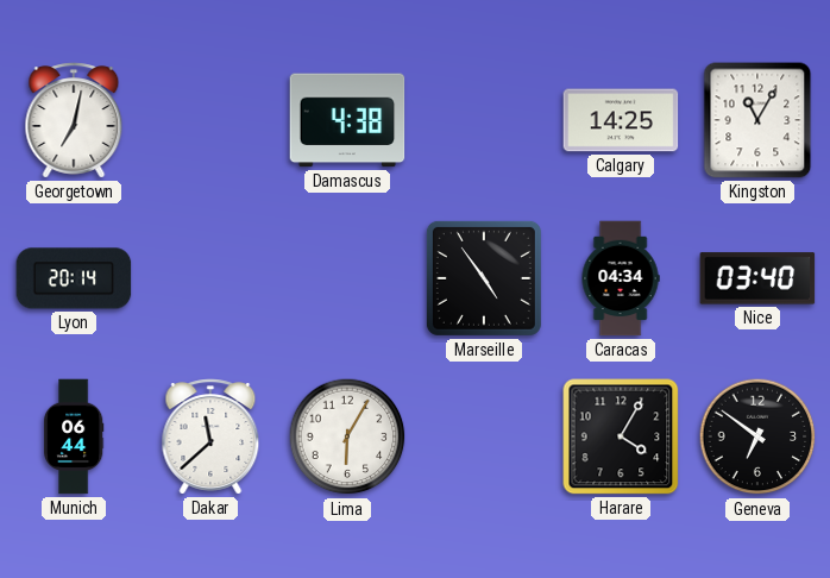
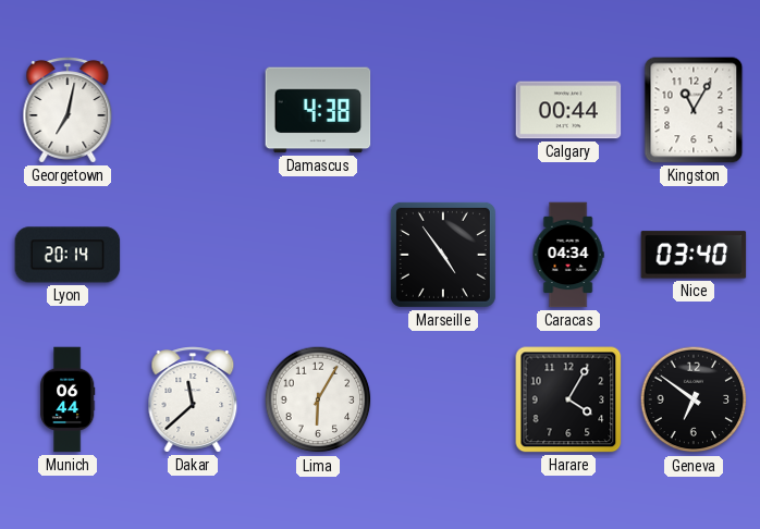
Calgary: 14:25 -> 00:44
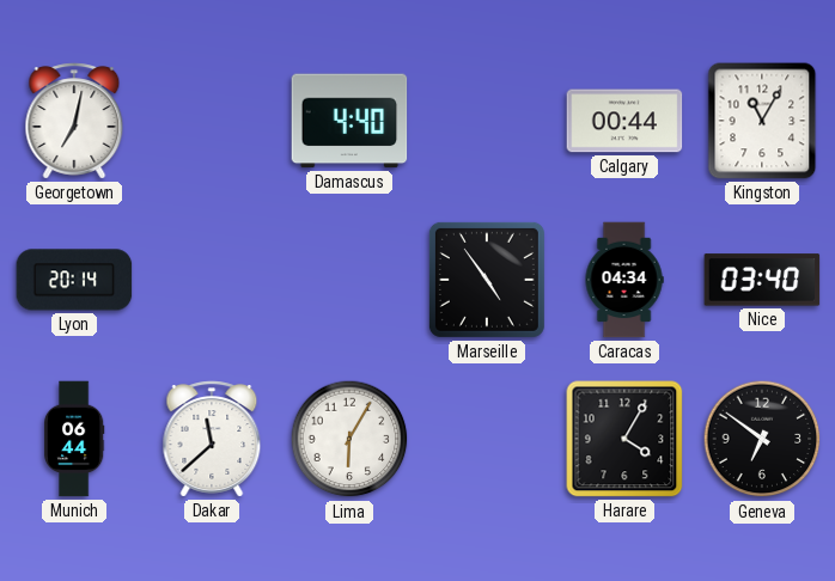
Damascus: 4:38 -> 4:40
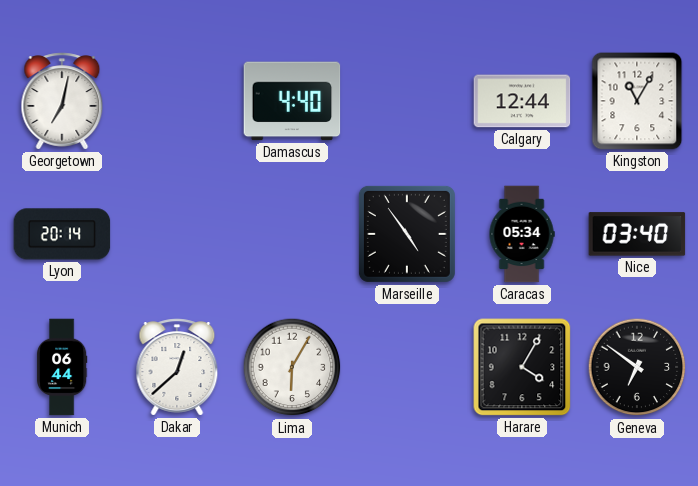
Calgary: 00:44 -> 12:44
Caracas: 04:34 -> 05:34
Dakar: 11:38 -> 12:38
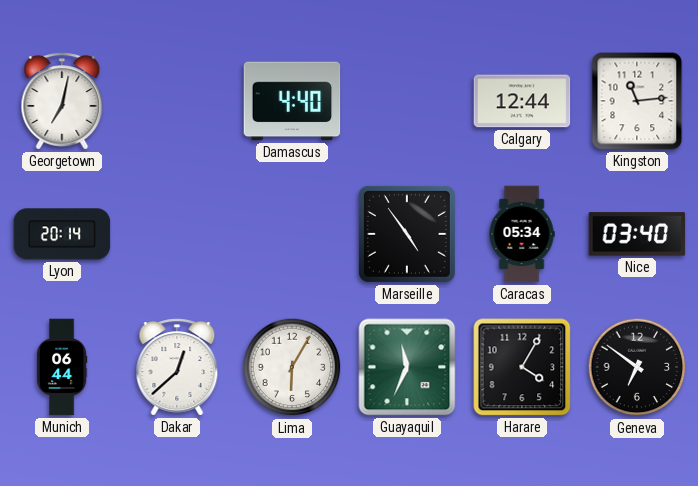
Kingston: 11:05 -> 11:14
Guayaquil: none -> 11:34
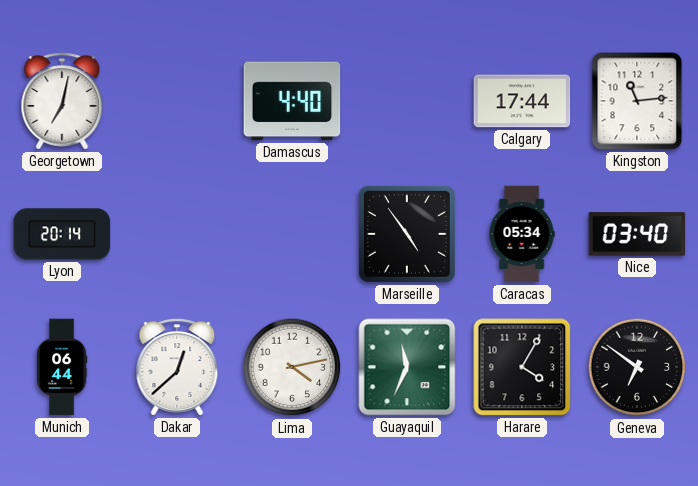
Calgary: 12:44 -> 17:44
Lima: 6:05 -> 4:13
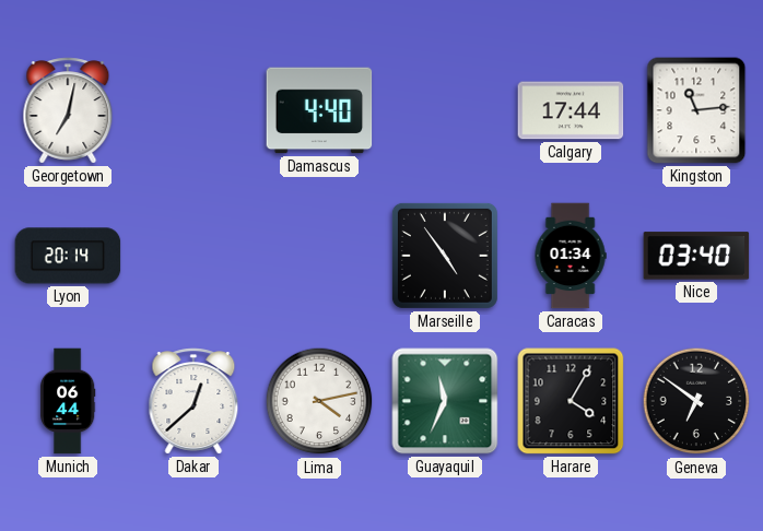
Caracas: 05:34 -> 01:34
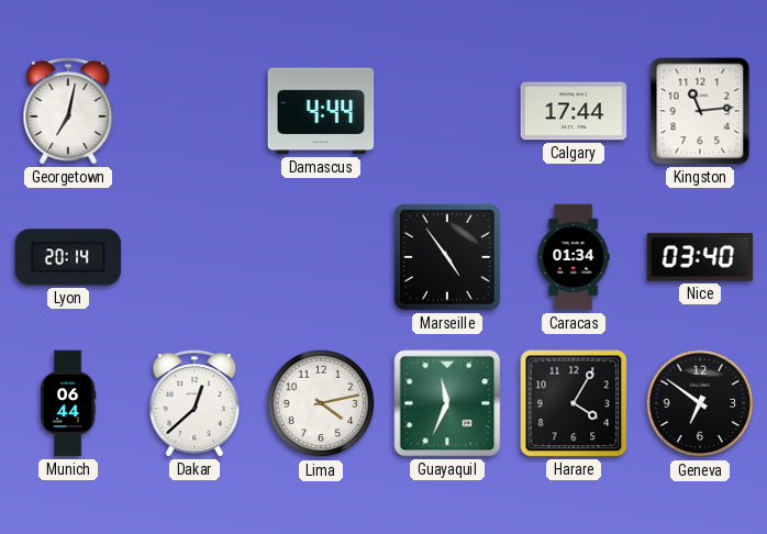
Damascus: 4:40 -> 4:44
